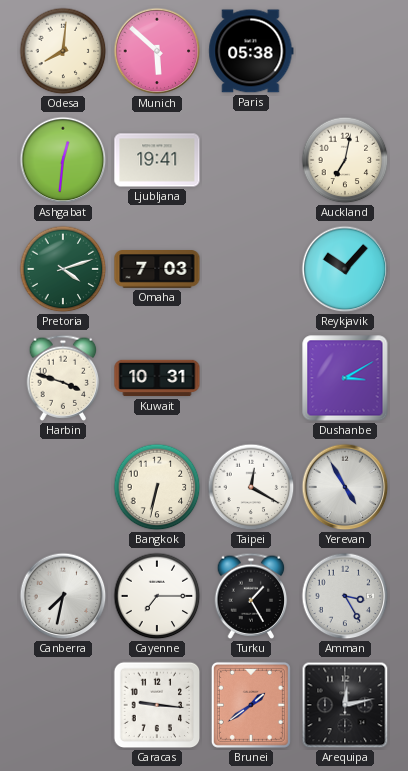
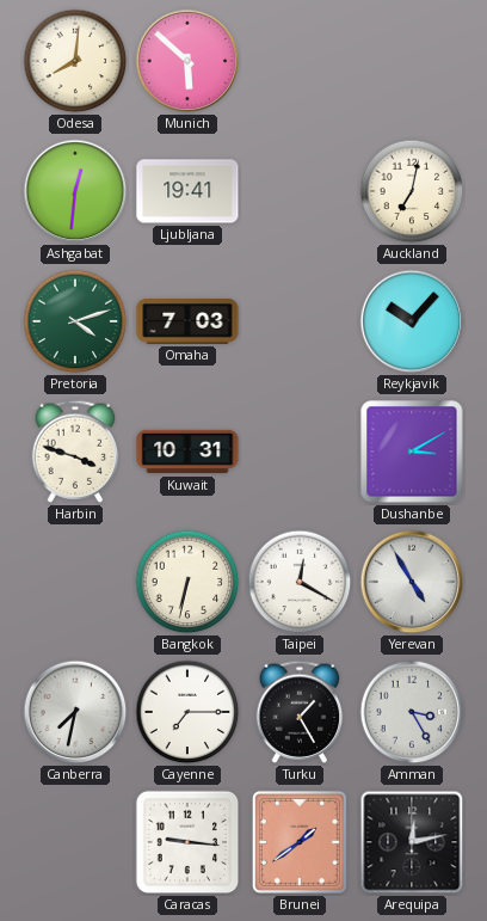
Paris: 05:38 -> none
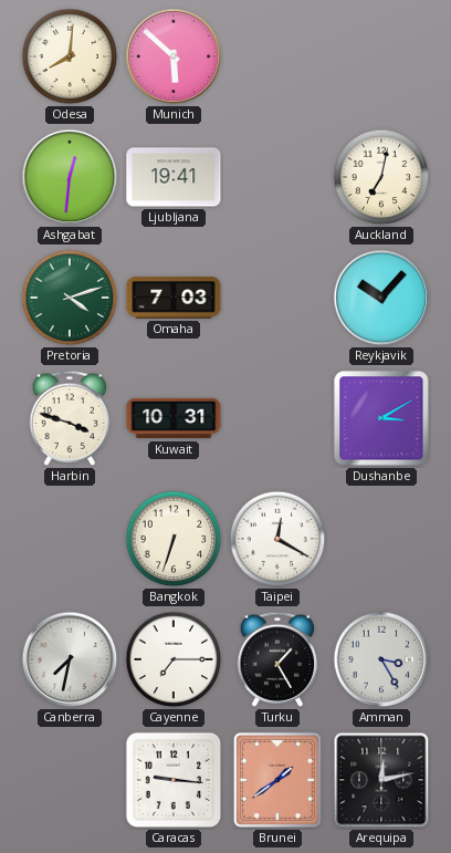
Bangkok: 6:32 -> 6:33
Yerevan: 4:55 -> none
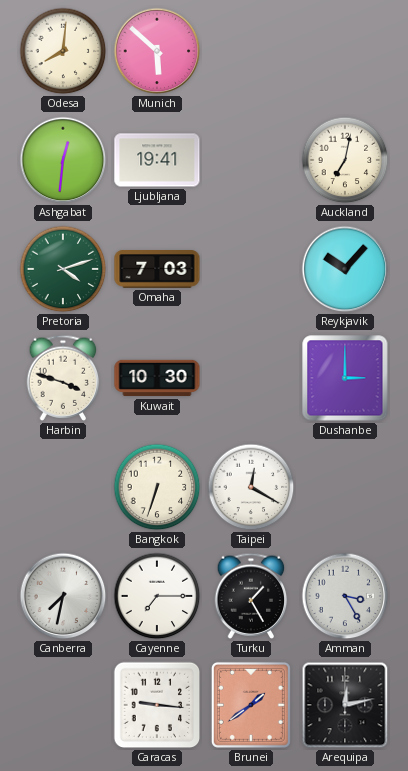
Kuwait: 10:31 -> 10:30
Dushanbe: 3:10 -> 3:00
